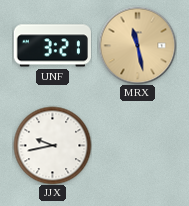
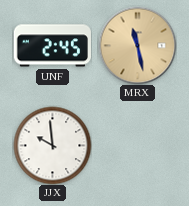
UNF: 3:21 -> 2:45
JJX: 9:43 -> 9:59
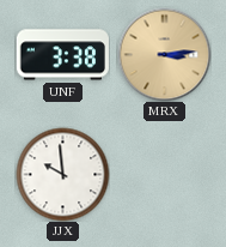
UNF: 2:45 -> 3:38
MRX: 11:28 -> 3:14
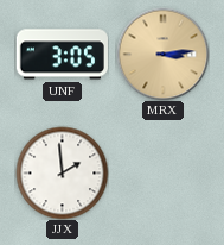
UNF: 3:38 -> 3:05
JJX: 9:59 -> 1:59
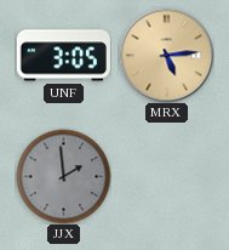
MRX: 3:14 -> 5:14
JJX dial: white -> grey
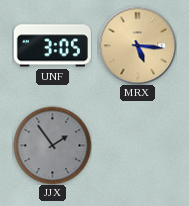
MRX: 5:14 -> 5:16
JJX: 1:59 -> 1:54
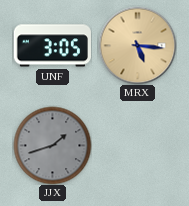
JJX: 1:54 -> 1:42
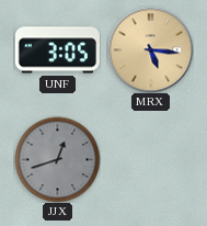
JJX: 1:42 -> 12:42
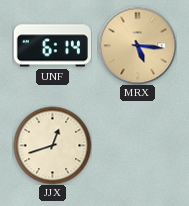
UNF: 3:05 -> 6:14
JJX dial: grey -> cream
